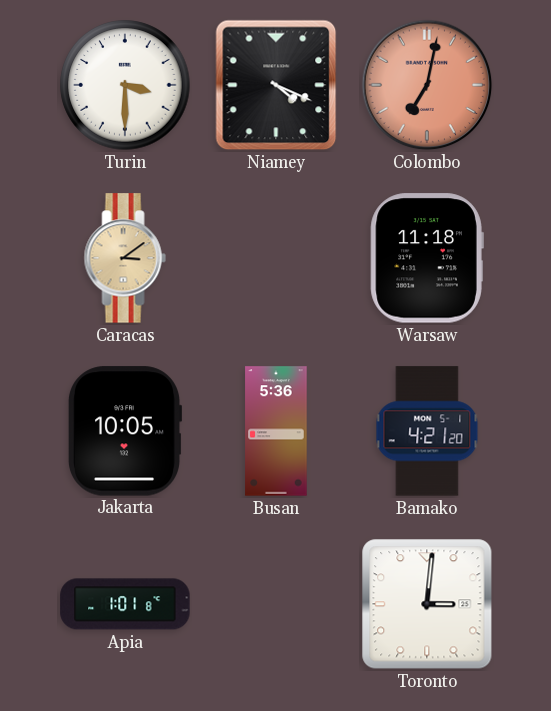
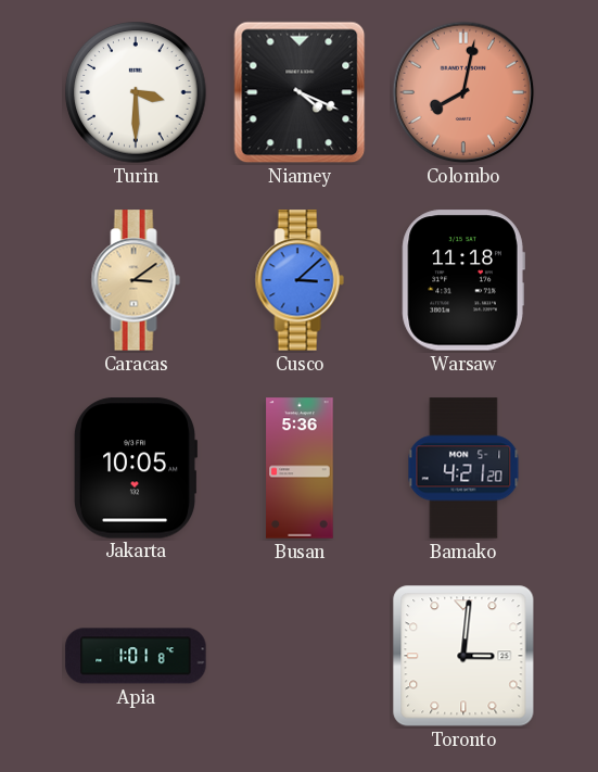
Colombo: 7:02 -> 8:02
Cusco: none -> 3:08
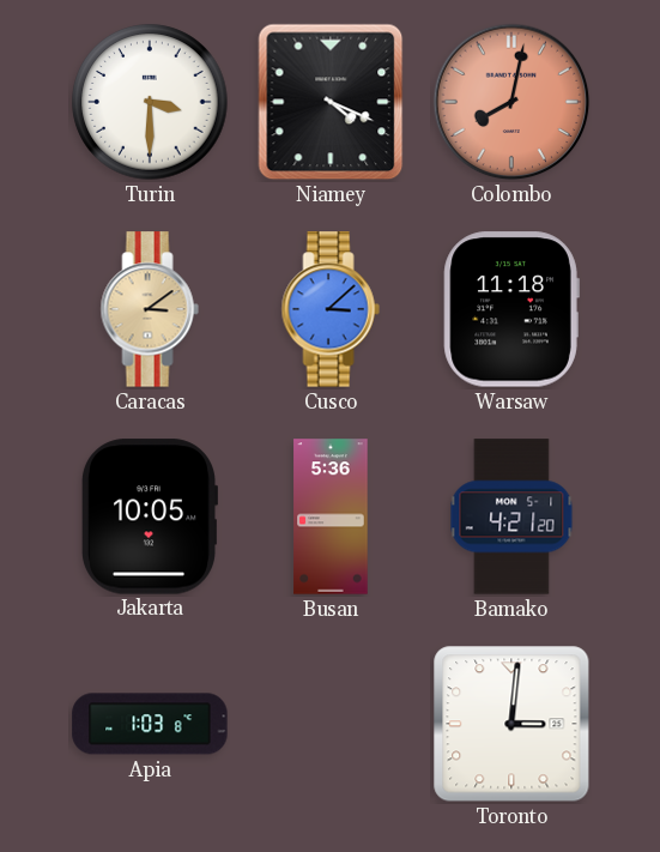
Apia: 1:01 -> 1:03
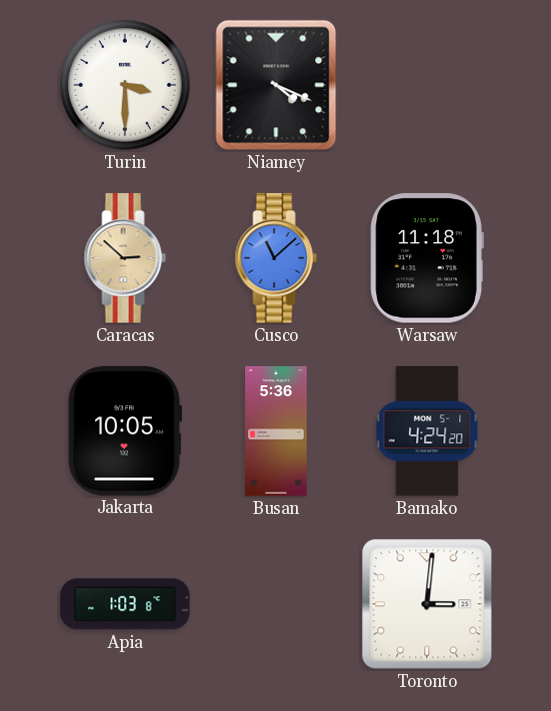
Colombo: 8:02 -> none
Caracas: 3:09 -> 2:52
Cusco: 3:08 -> 11:08
Bamako: 4:21 -> 4:24
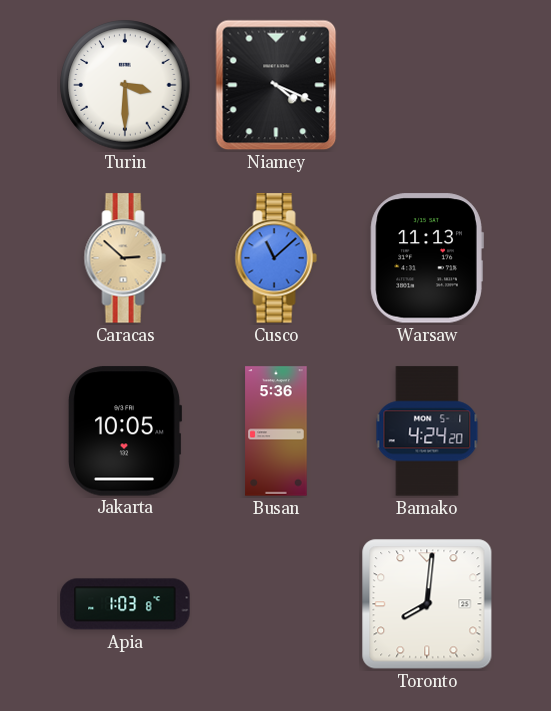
Warsaw: 11:18 -> 11:13
Toronto: 3:01 -> 8:01
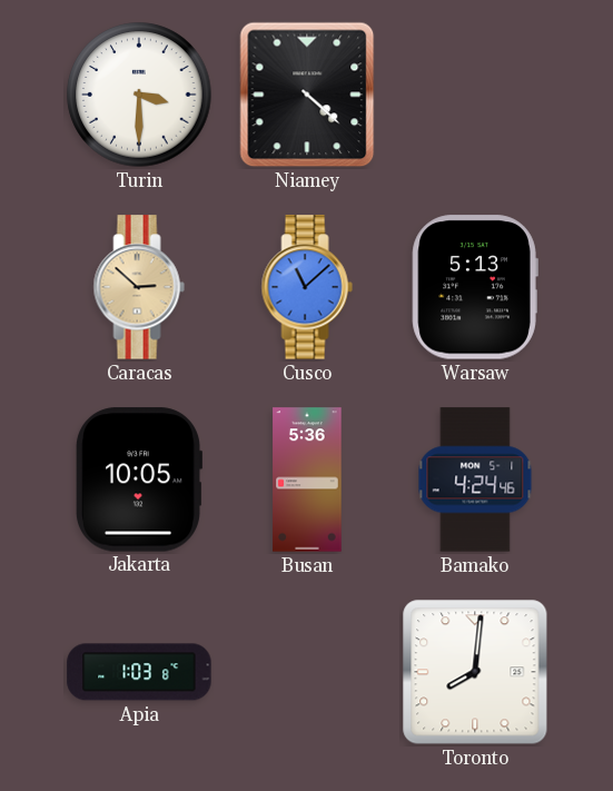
Niamey: 4:19 -> 4:22
Warsaw: 11:13 -> 5:13
Bamako: 4:24:20 -> 4:24:46
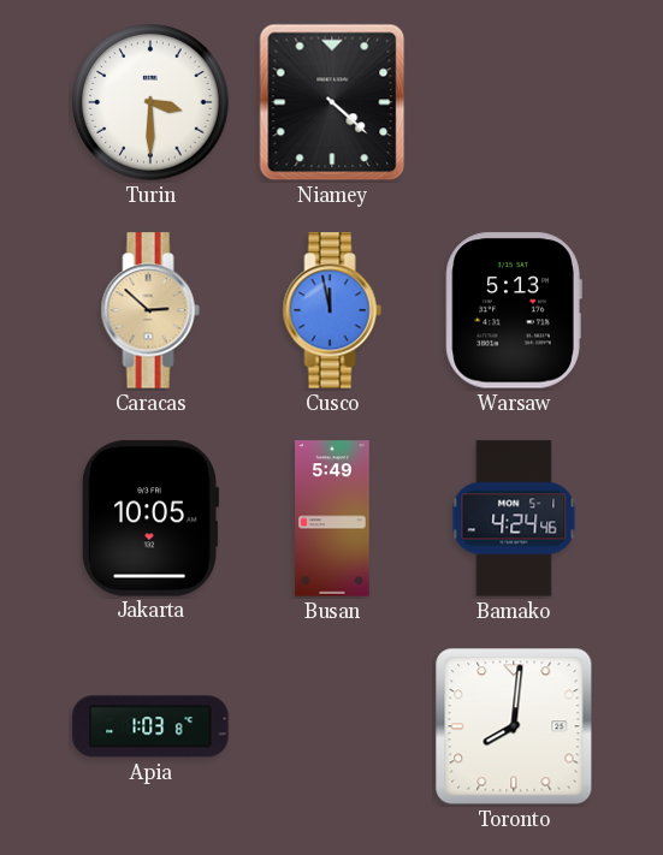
Cusco: 11:08 -> 11:58
Busan: 5:36 -> 5:49
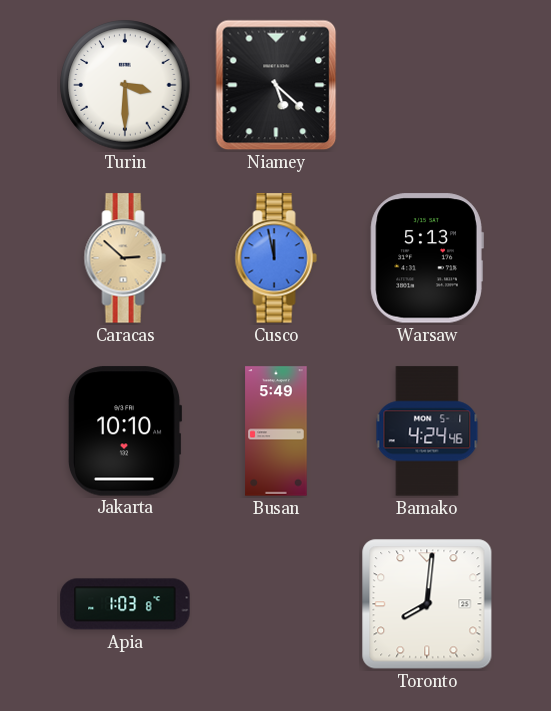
Niamey: 4:22 -> 5:22
Jakarta: 10:05 -> 10:10
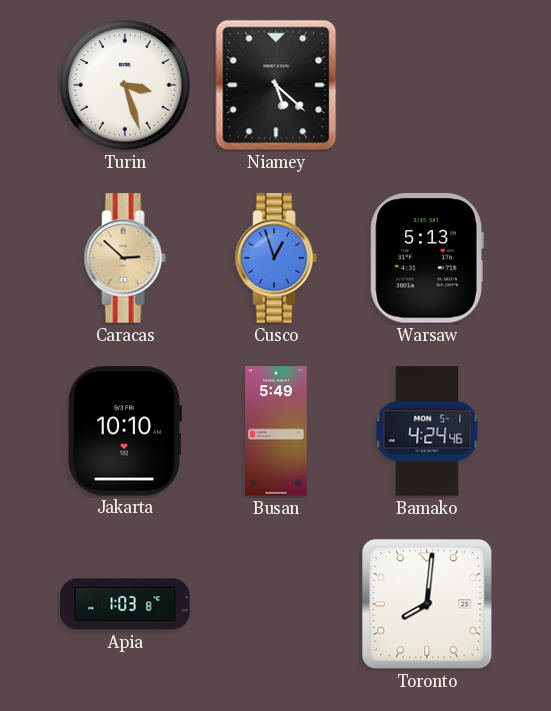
Turin: 3:30 -> 3:27
Cusco: 11:58 -> 12:57
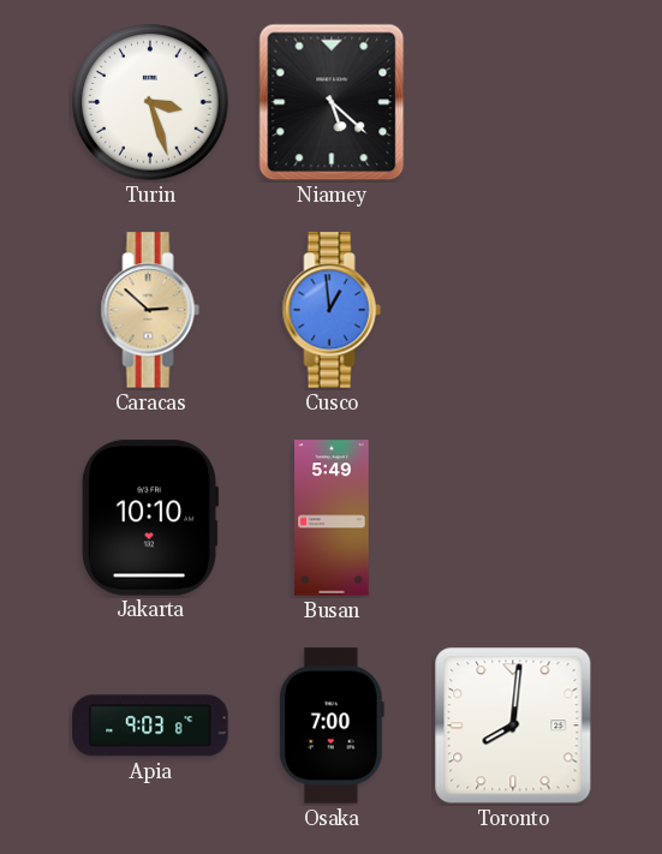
Cusco: 12:57 -> 12:59
Warsaw: 5:13 -> none
Bamako: 4:24 -> none
Apia: 1:03 -> 9:03
Osaka: none -> 7:00
